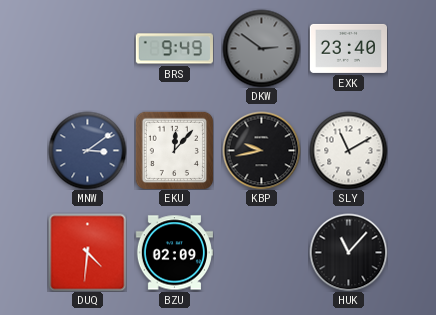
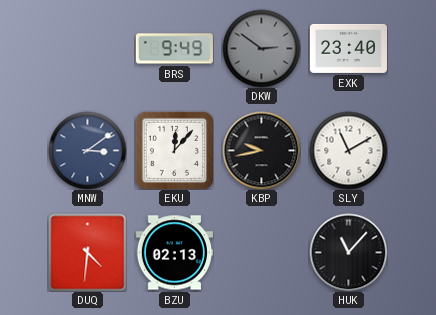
BZU: 02:09 -> 02:13
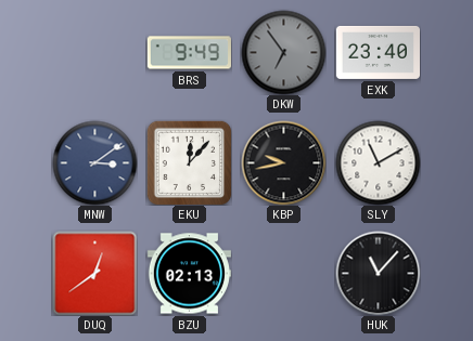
DKW: 2:51 -> 6:54
DUQ: 4:31 -> 12:39
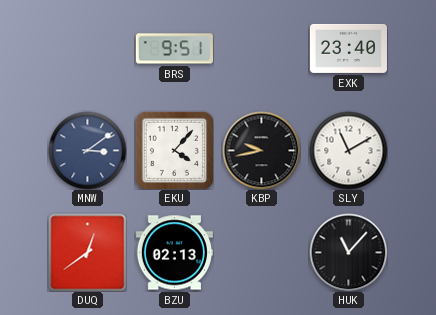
BRS: 9:49 -> 9:51
DKW: 6:54 -> none
EKU: 12:07 -> 4:07
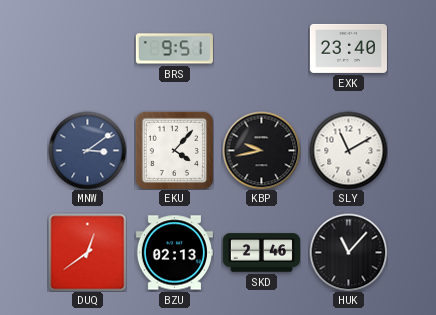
SKD: none -> 2:46
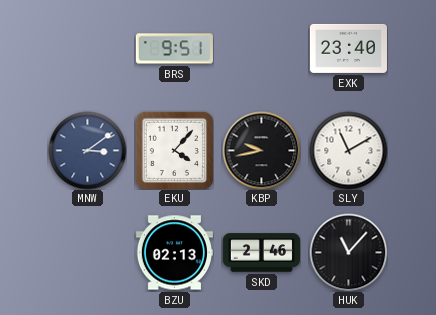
DUQ: 12:39 -> none
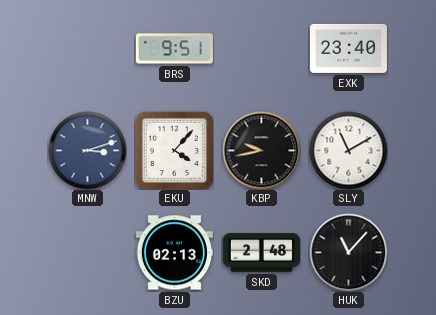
MNW: 3:09 -> 3:12
SKD: 2:46 -> 2:48
